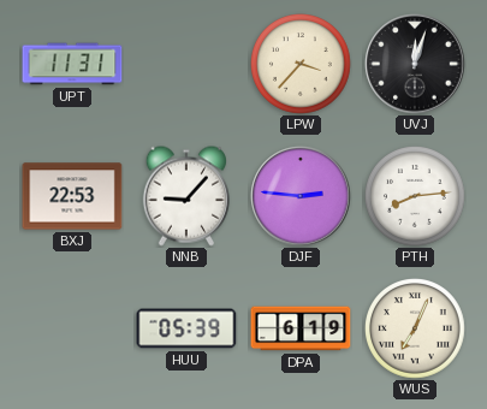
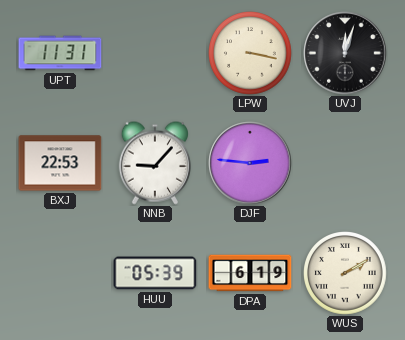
LPW: 3:37 -> 3:17
PTH: 8:14 -> none
WUS: 7:04 -> 2:10
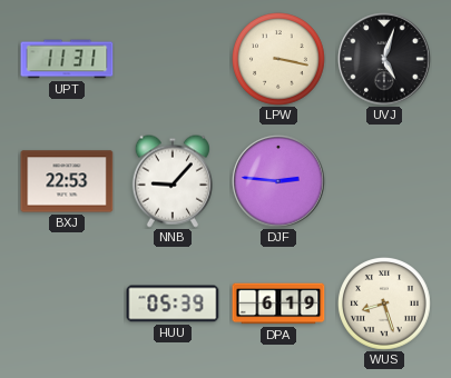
UVJ: 12:03 -> 5:03
WUS: 2:10 -> 8:27
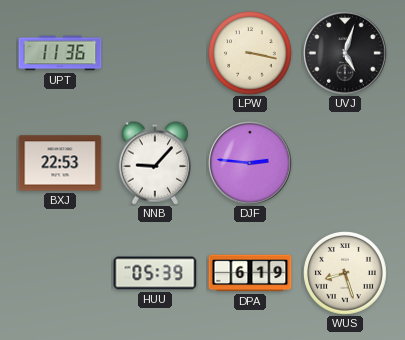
UPT: 11:31 -> 11:36
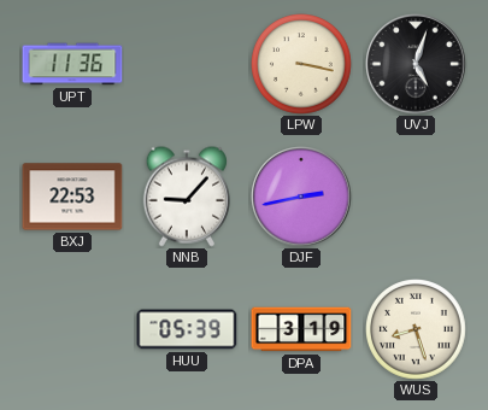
DJF: 2:46 -> 2:43
DPA: 6:19 -> 3:19
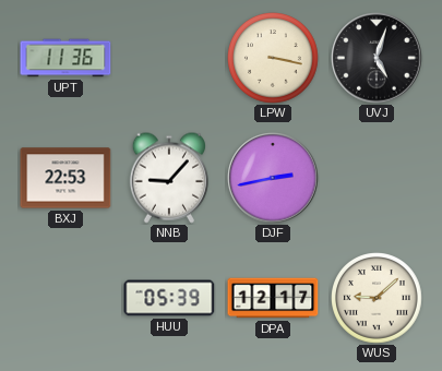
DPA: 3:19 -> 12:17
WUS: 8:27 -> 9:08
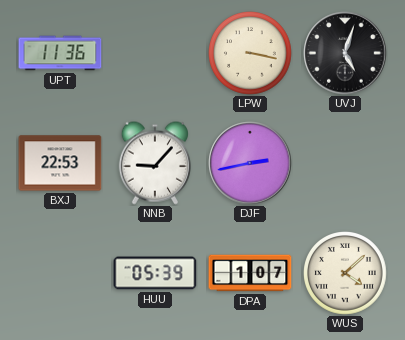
DPA: 12:17 -> 1:07
WUS: 9:08 -> 4:08
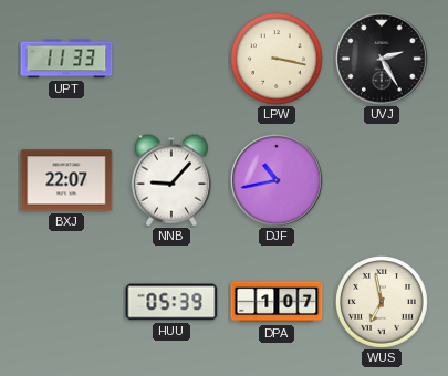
UPT: 11:36 -> 11:33
UVJ: 5:03 -> 2:25
BXJ: 22:53 -> 22:07
DJF: 2:43 -> 10:43
WUS: 4:08 -> 6:58
